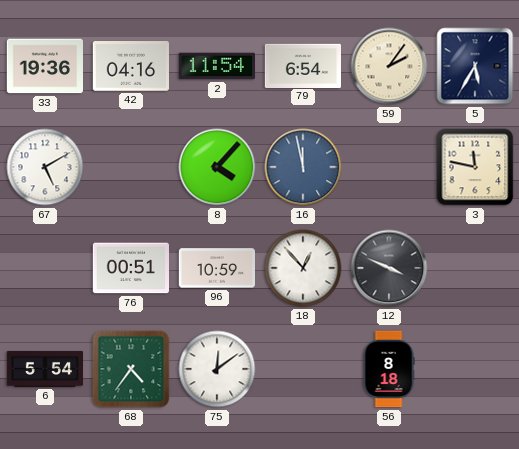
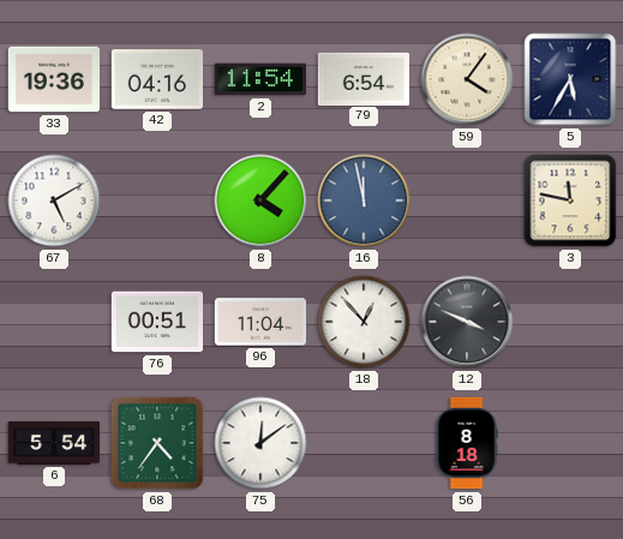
59: 2:06 -> 4:06
96: 10:59 -> 11:04
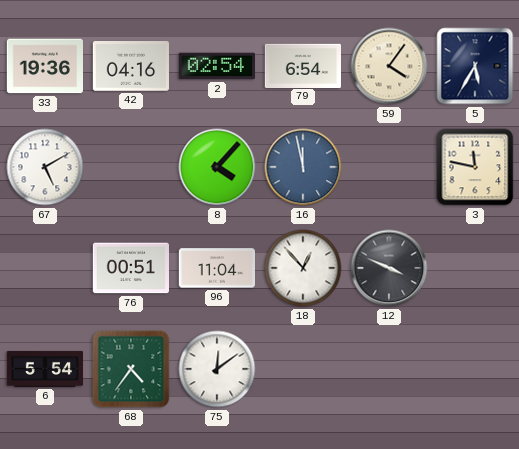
2: 11:54 -> 02:54
56: 8:18 -> none
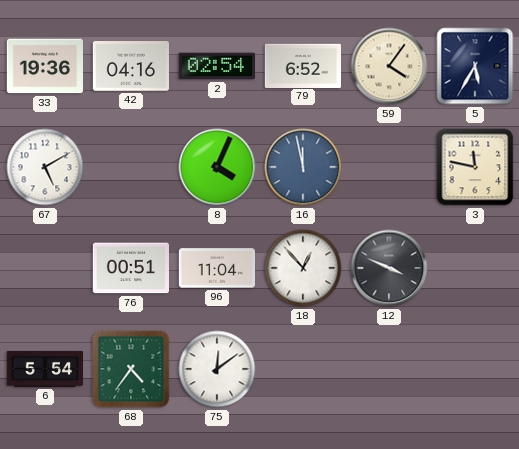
79: 6:54 -> 6:52
8: 4:07 -> 4:04
